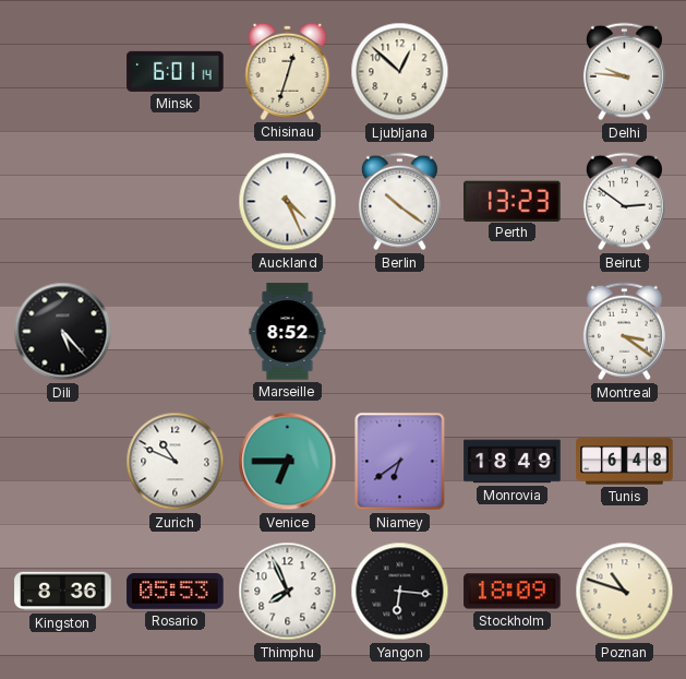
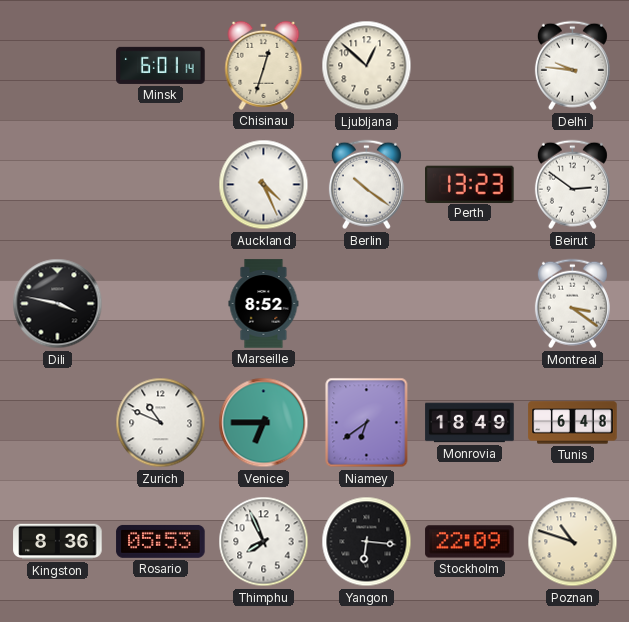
Dili: 5:23 -> 3:47
Stockholm: 18:09 -> 22:09
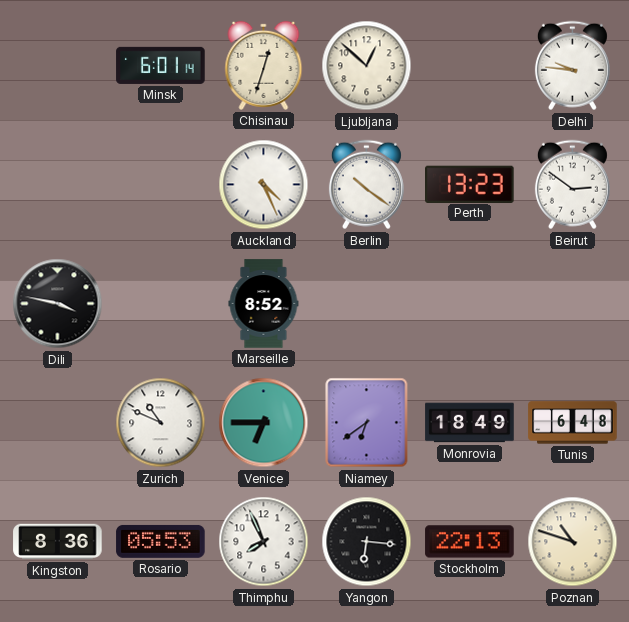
Montreal: 3:21 -> none
Stockholm: 22:09 -> 22:13
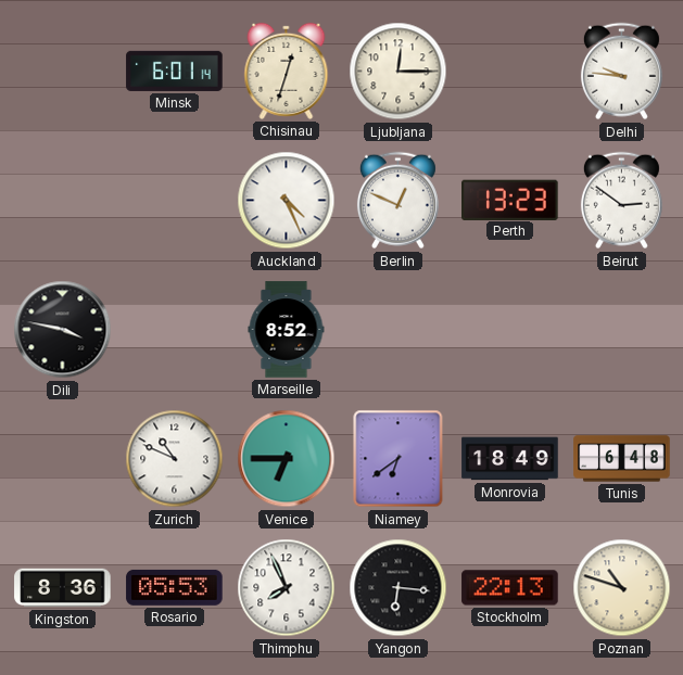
Ljubljana: 12:52 -> 12:15
Berlin: 10:21 -> 12:49
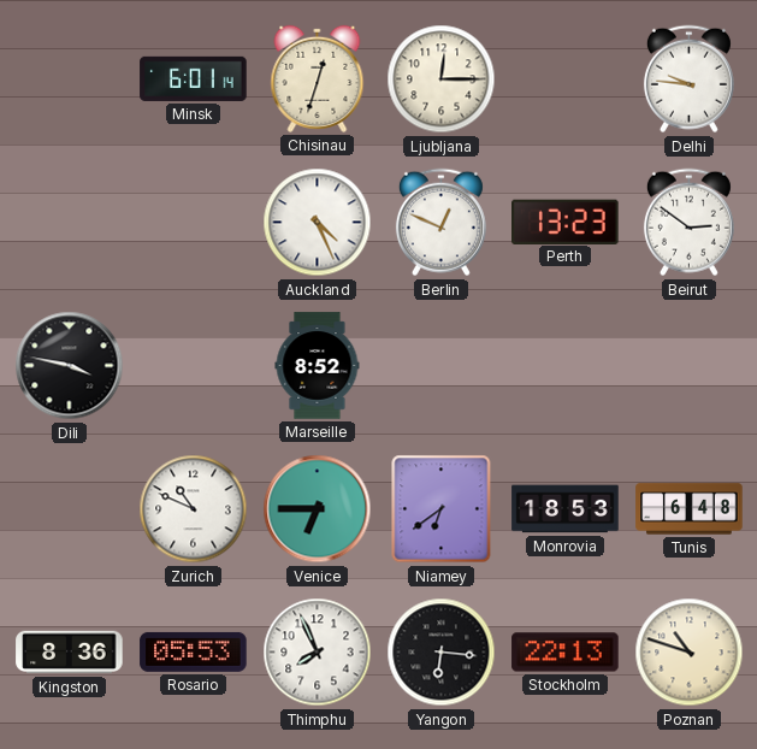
Monrovia: 18:49 -> 18:53
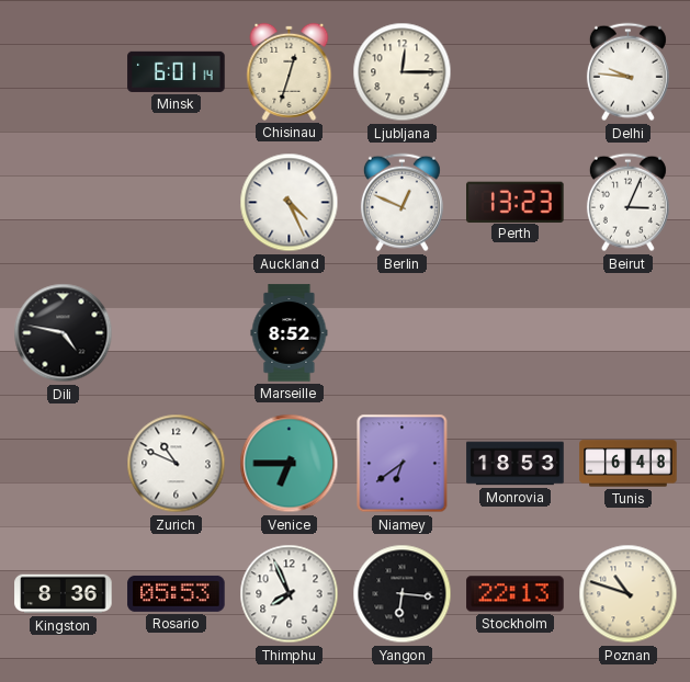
Beirut: 2:51 -> 3:04
Dili: 3:47 -> 4:47
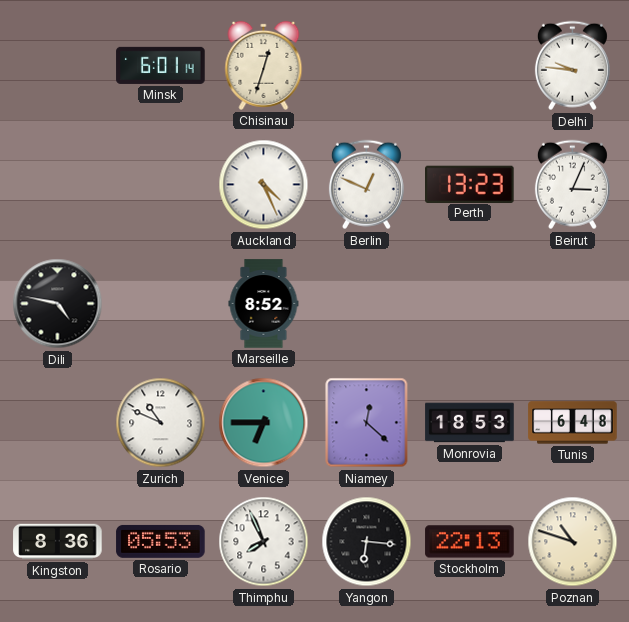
Ljubljana: 12:15 -> none
Niamey: 6:39 -> 12:22
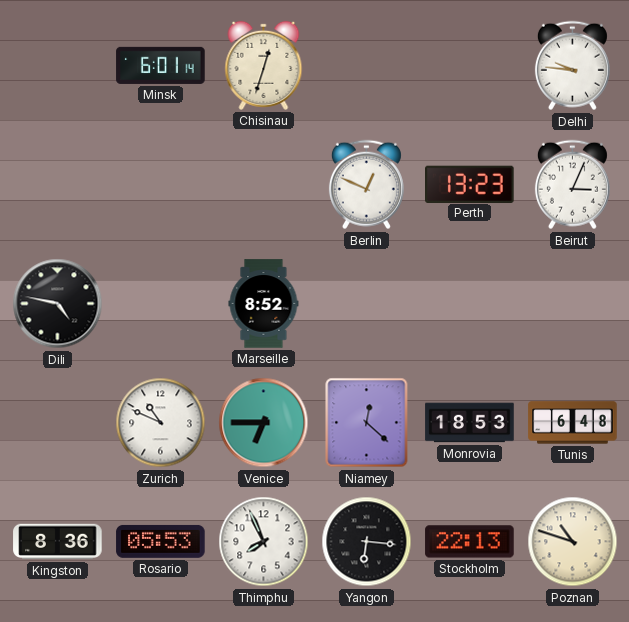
Auckland: 4:26 -> none
